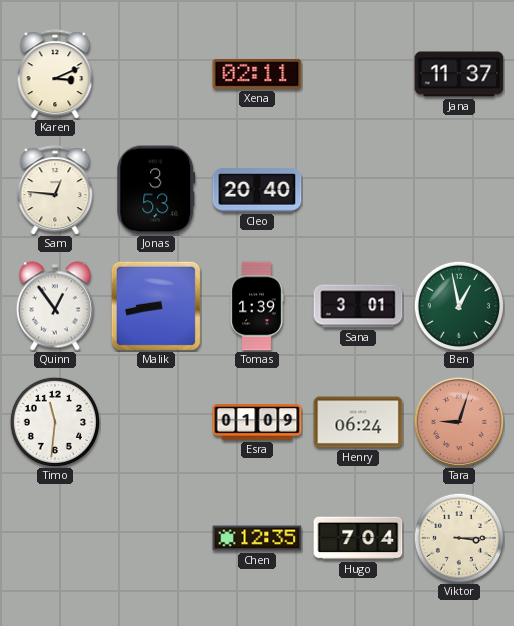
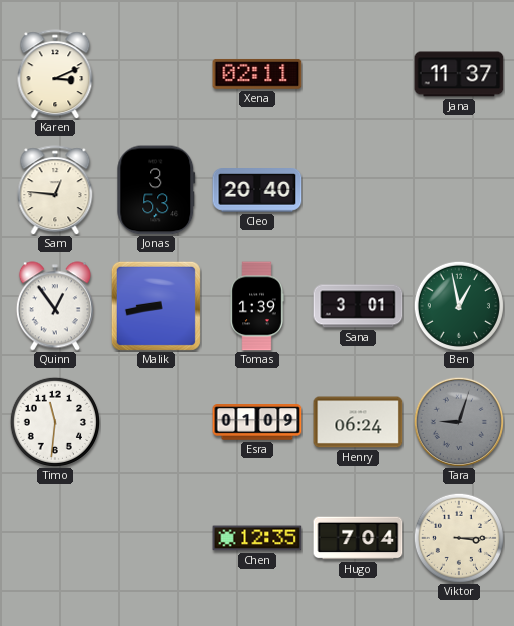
Tara dial: salmon -> grey
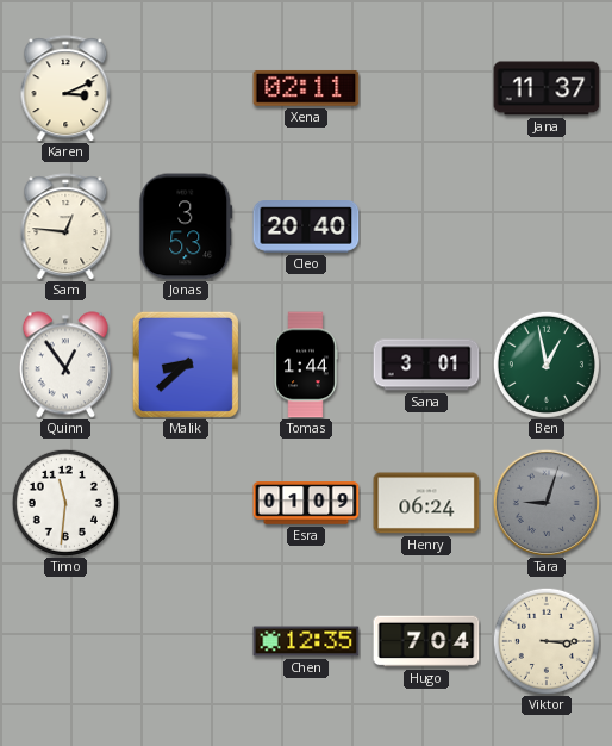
Malik: 8:43 -> 8:38
Tomas: 1:39 -> 1:44
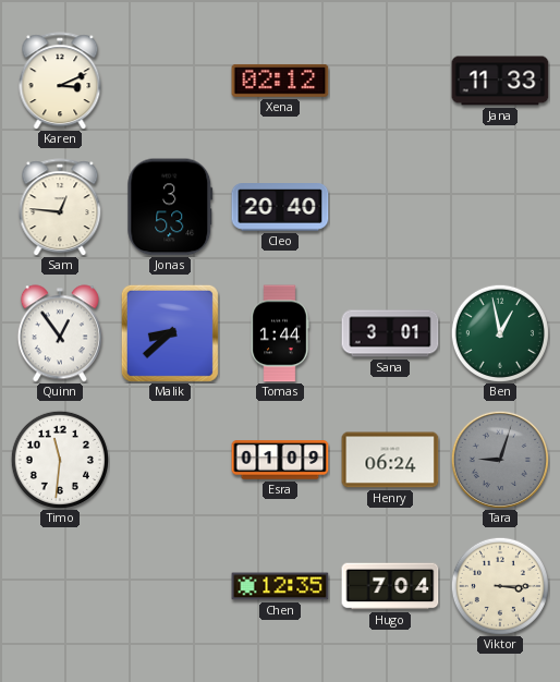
Xena: 02:11 -> 02:12
Jana: 11:37 -> 11:33
